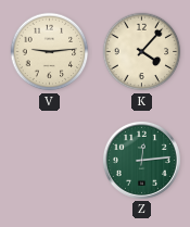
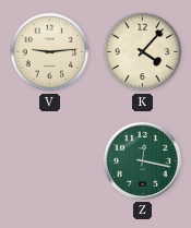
Z: 12:14 -> 12:17
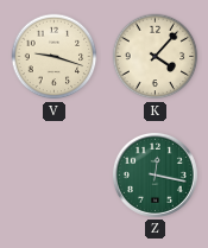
V: 9:14 -> 9:18
